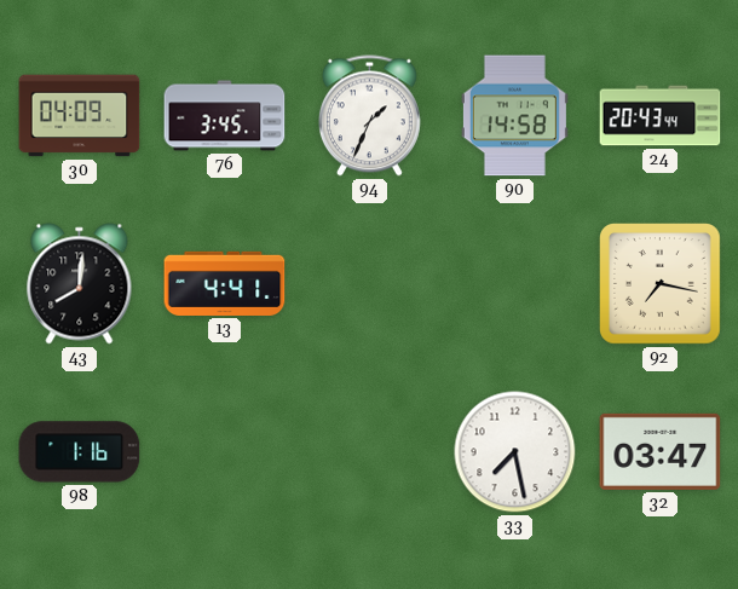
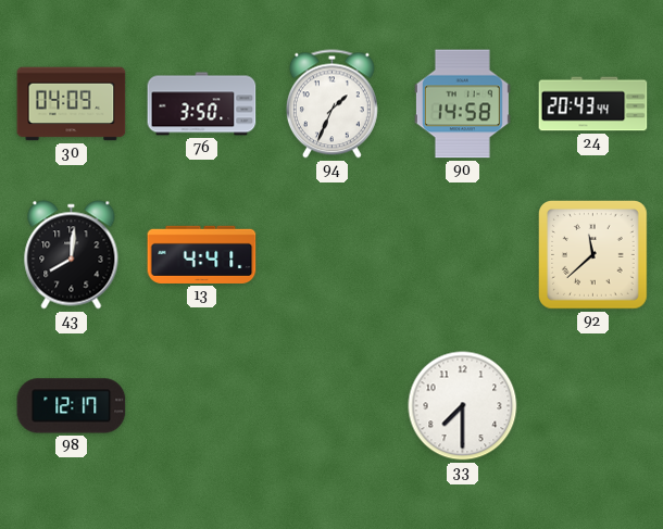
76: 3:45 -> 3:50
92: 7:17 -> 11:38
98: 1:16 -> 12:17
33: 7:28 -> 7:30
32: 03:47 -> none
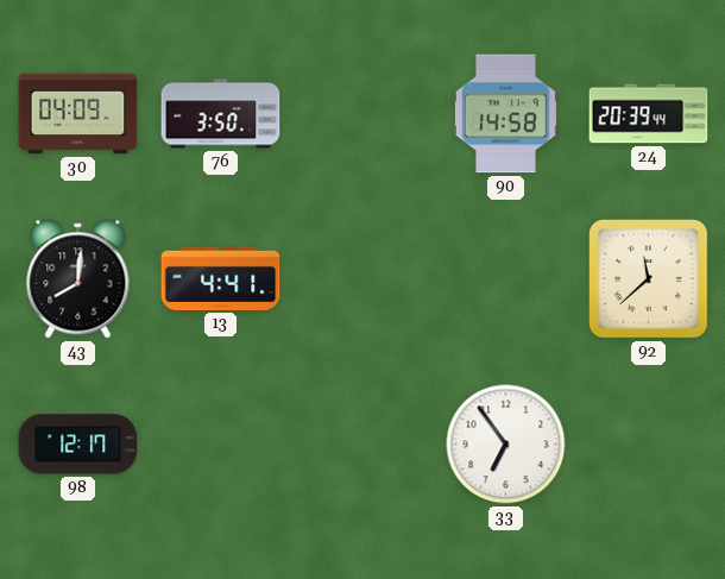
94: 1:34 -> none
24: 20:43 -> 20:39
33: 7:30 -> 6:54
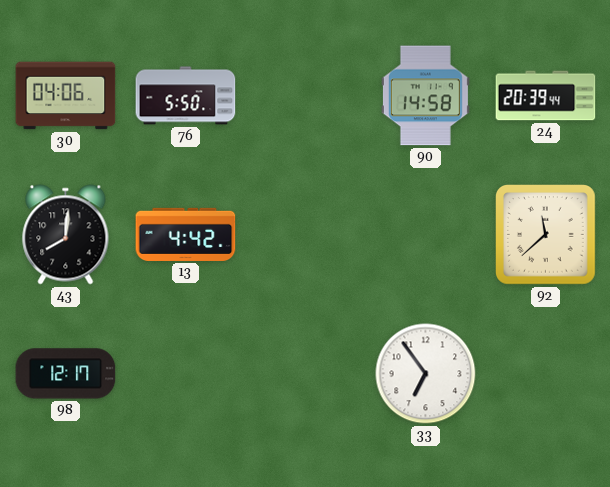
30: 04:09 -> 04:06
76: 3:50 -> 5:50
13: 4:41 -> 4:42
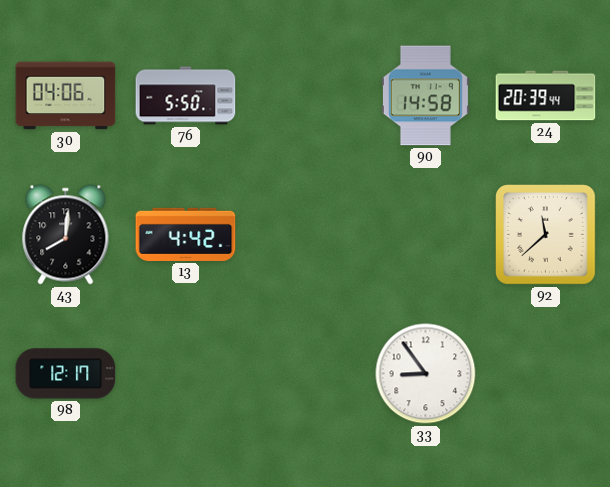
33: 6:54 -> 8:54
